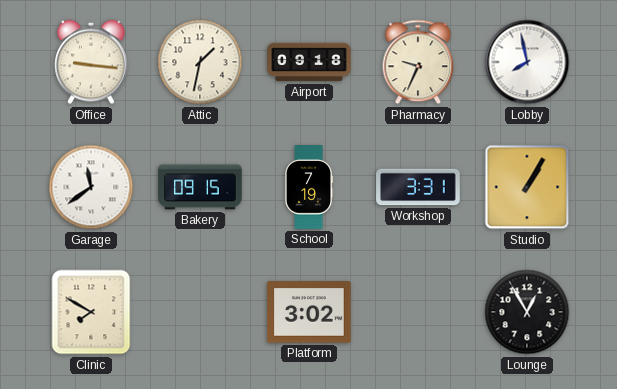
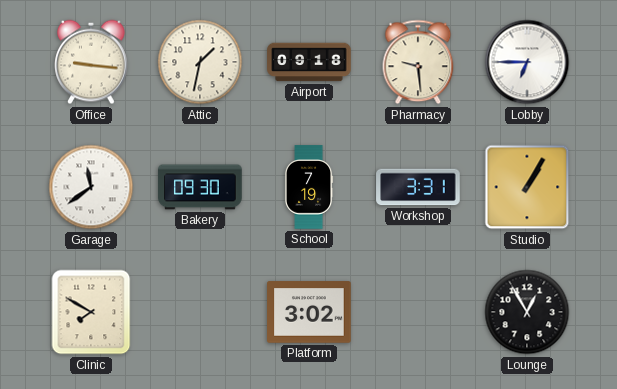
Pharmacy: 9:34 -> 9:29
Lobby: 7:58 -> 6:45
Bakery: 09:15 -> 09:30
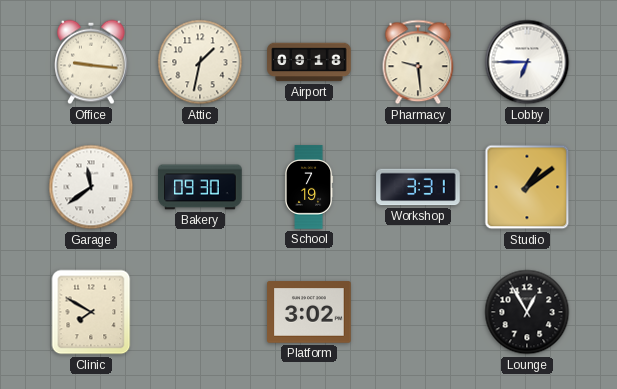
Studio: 1:05 -> 1:09
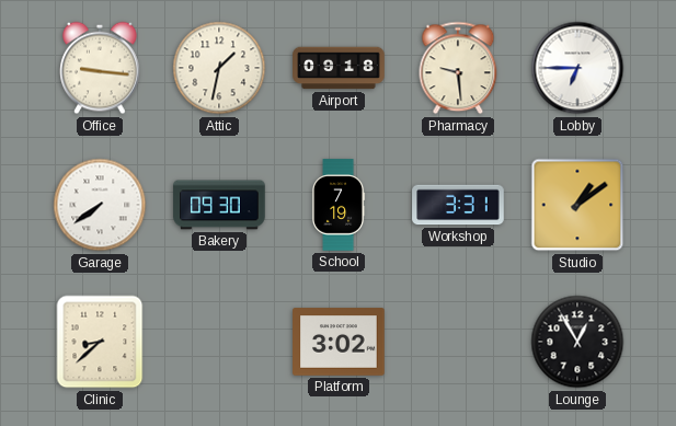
Garage: 11:39 -> 7:39
Clinic: 7:50 -> 8:38
